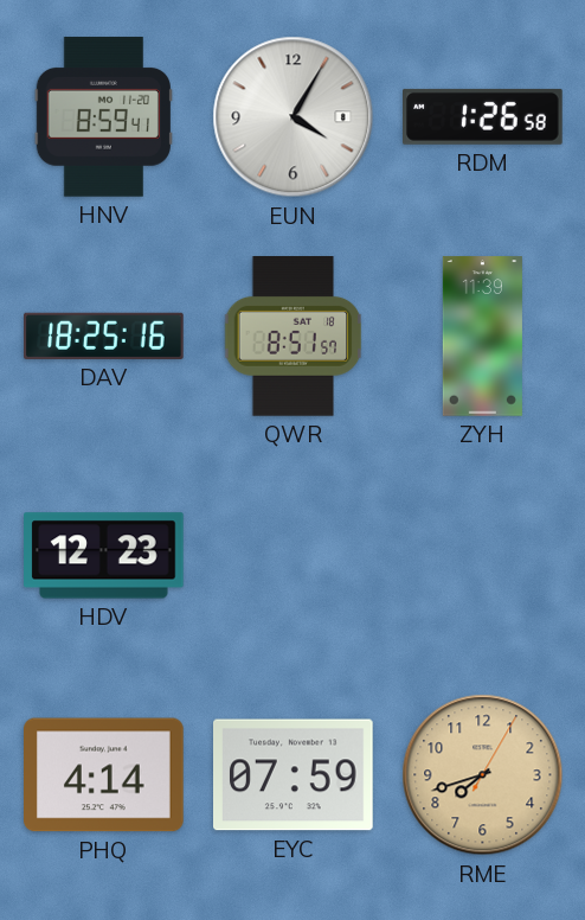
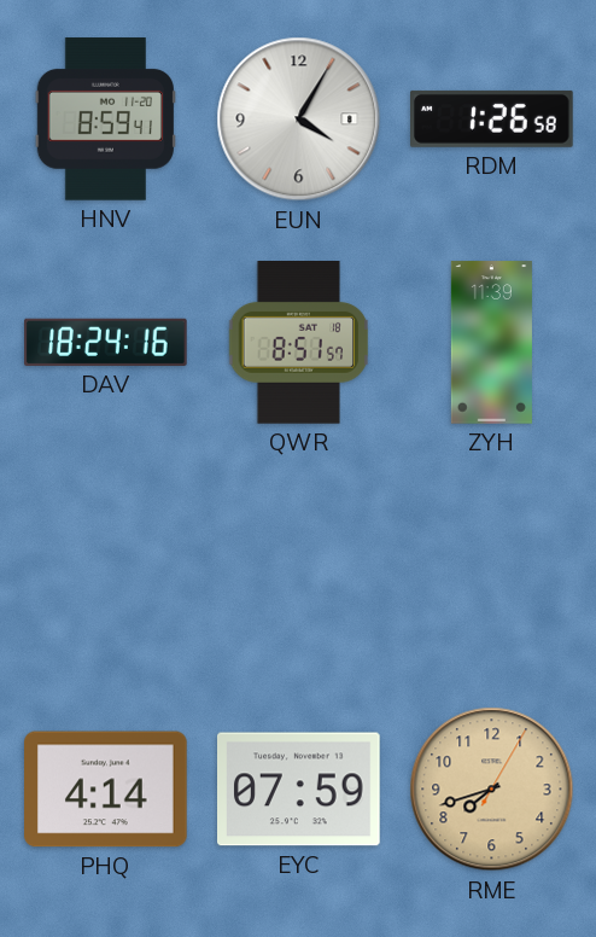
DAV: 18:25 -> 18:24
HDV: 12:23 -> none
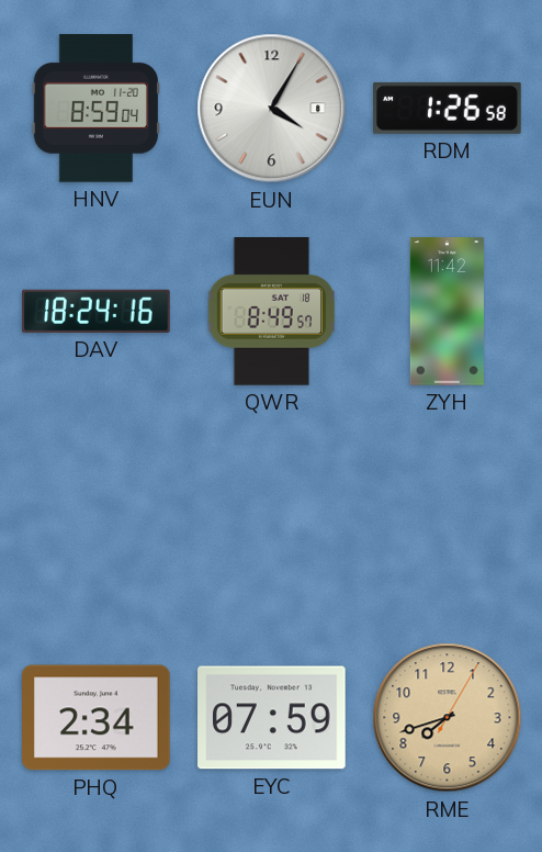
HNV: 8:59:41 -> 8:59:04
QWR: 8:51 -> 8:49
ZYH: 11:39 -> 11:42
PHQ: 4:14 -> 2:34
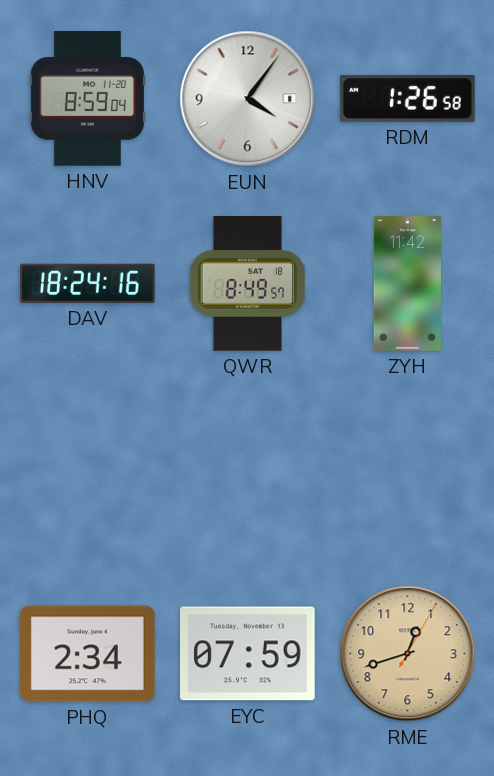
EUN: 4:05 -> 4:06
RME: 7:42 -> 12:42
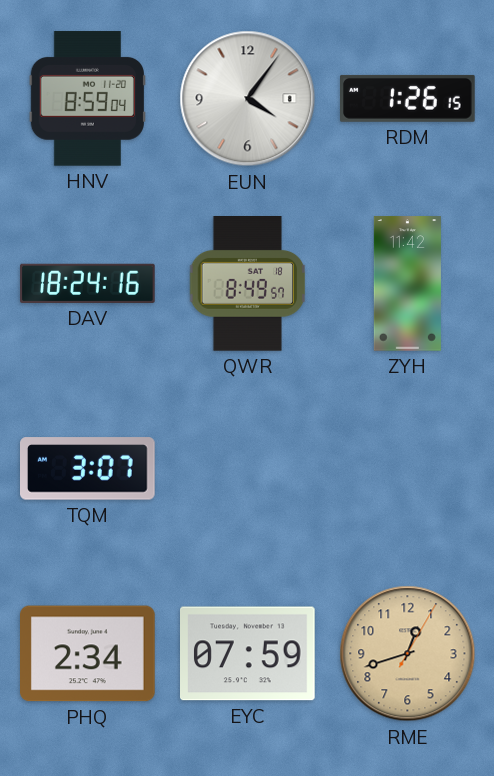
RDM: 1:26:58 -> 1:26:15
TQM: none -> 3:07
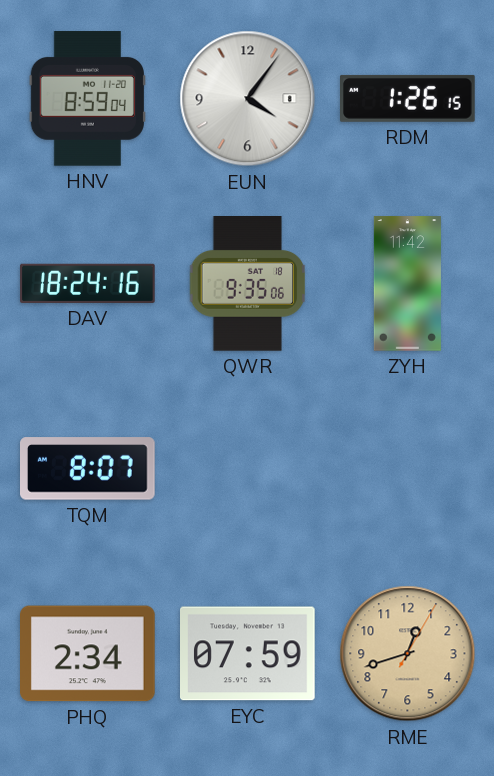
QWR: 8:49 -> 9:35
TQM: 3:07 -> 8:07
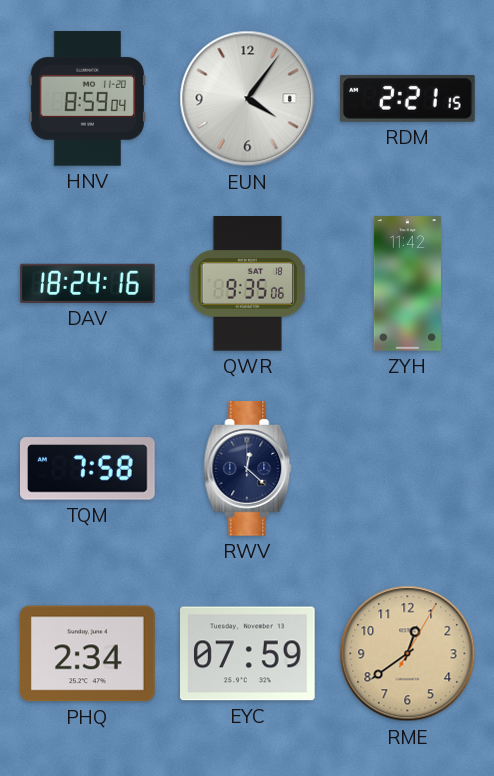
RDM: 1:26 -> 2:21
TQM: 8:07 -> 7:58
RWV: none -> 12:22
RME: 12:42 -> 12:39
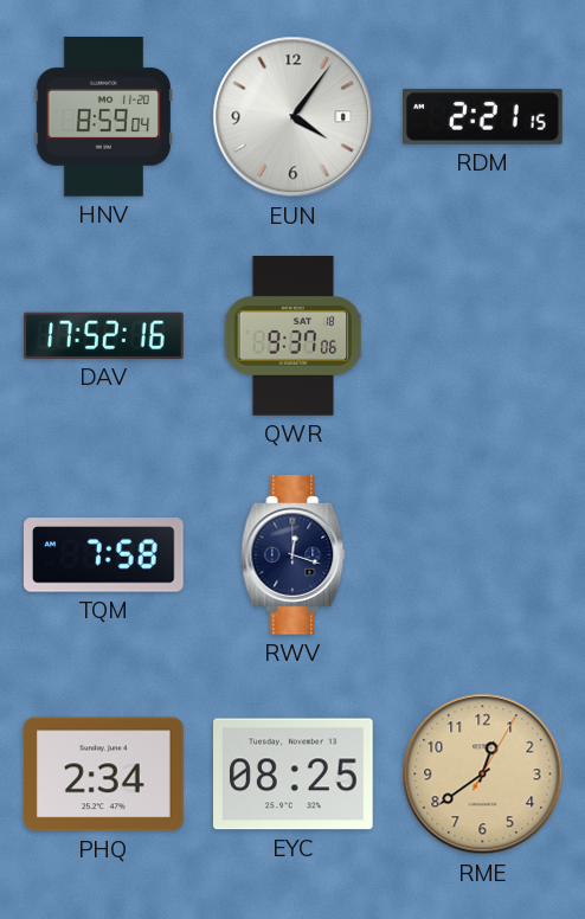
DAV: 18:24 -> 17:52
QWR: 9:35 -> 9:37
ZYH: 11:42 -> none
RWV: 12:22 -> 12:18
EYC: 07:59 -> 08:25
